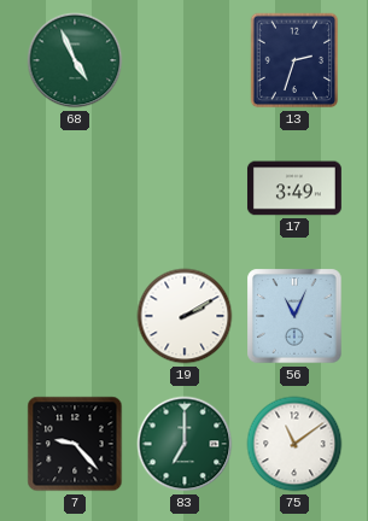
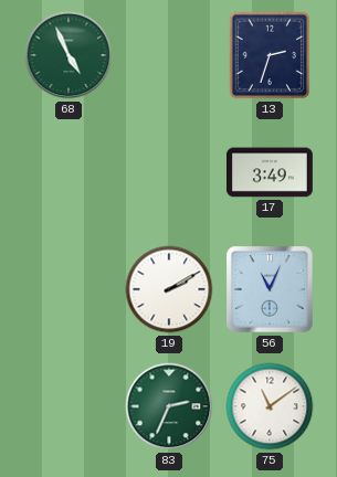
7: 9:23 -> none
83: 7:00 -> 2:34
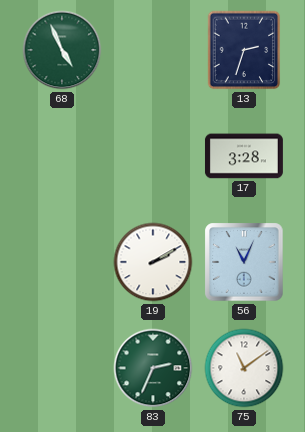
17: 3:49 -> 3:28
